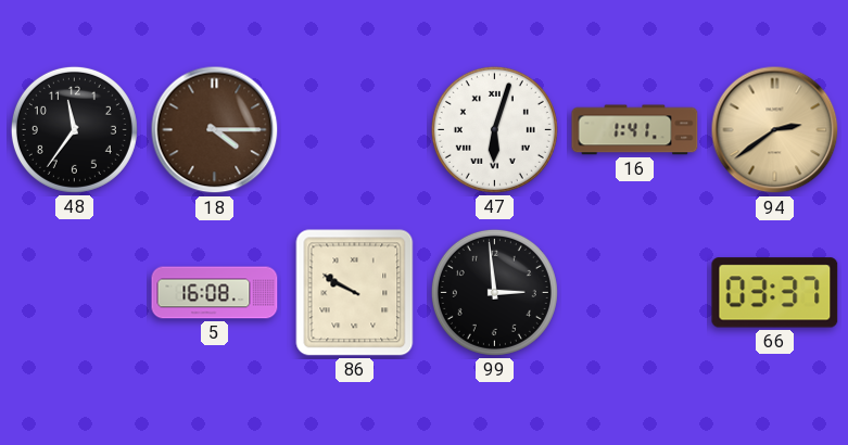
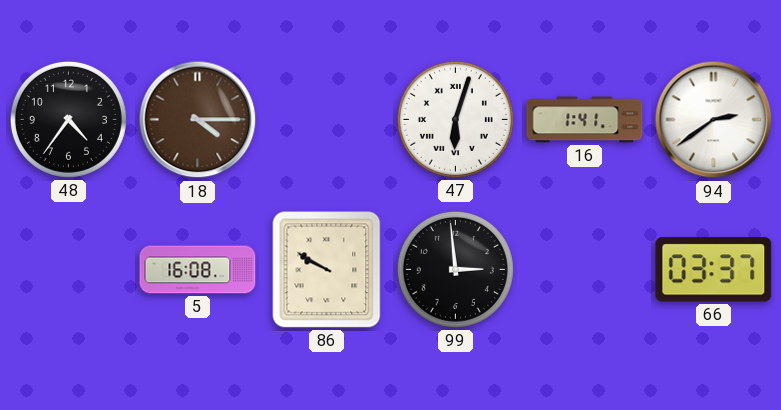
48: 11:36 -> 4:36
94 dial: champagne -> white
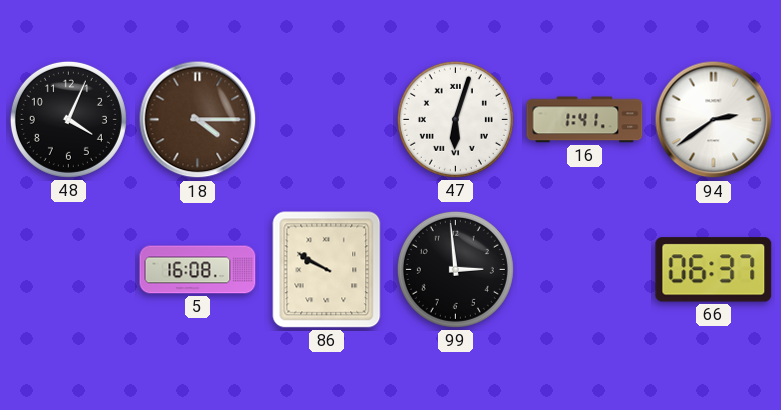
48: 4:36 -> 4:04
66: 03:37 -> 06:37
